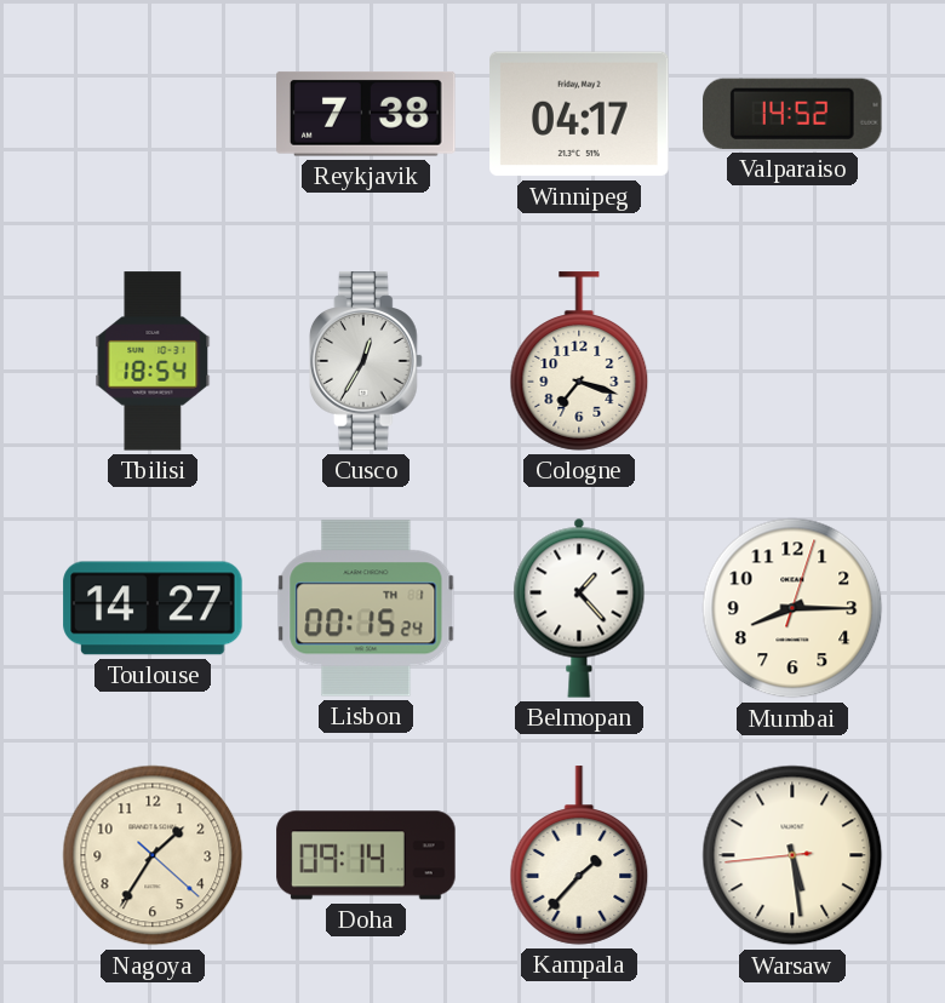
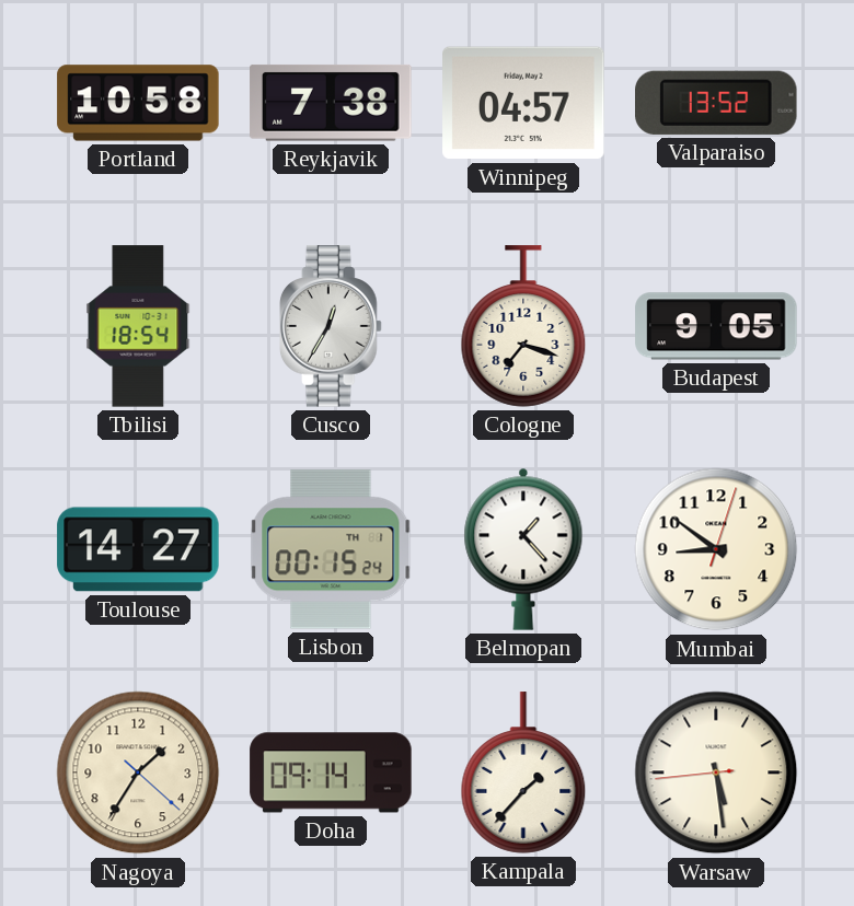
Portland: none -> 10:58
Winnipeg: 04:17 -> 04:57
Valparaiso: 14:52 -> 13:52
Budapest: none -> 9:05
Mumbai: 8:15 -> 8:51
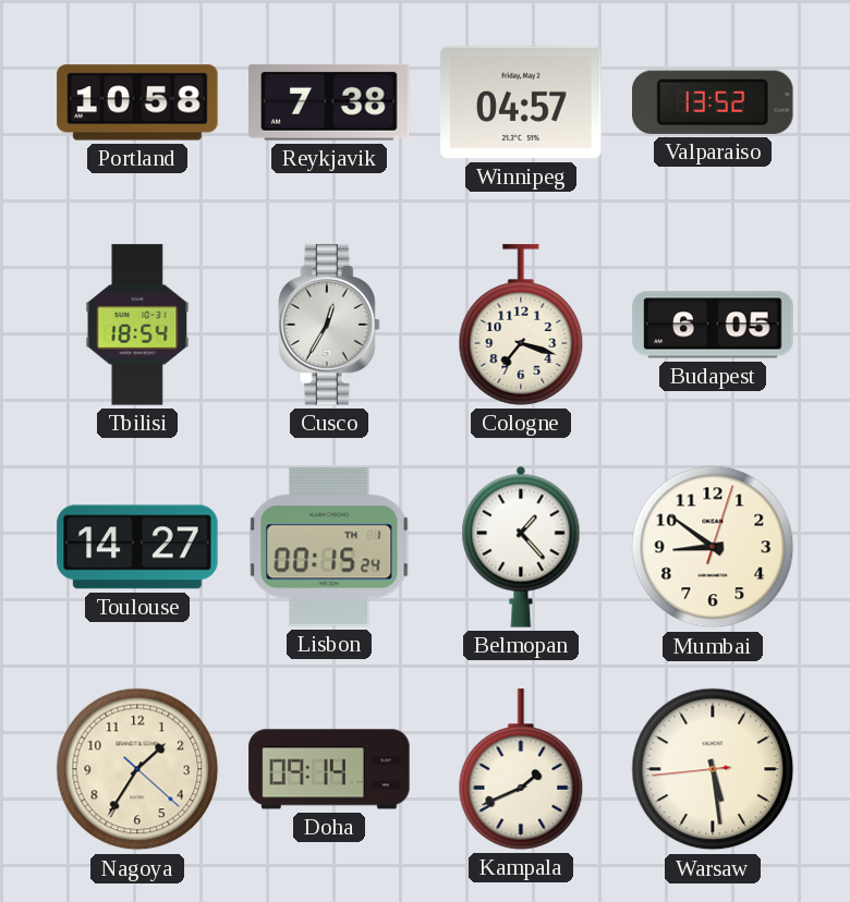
Budapest: 9:05 -> 6:05
Kampala: 1:37 -> 1:41
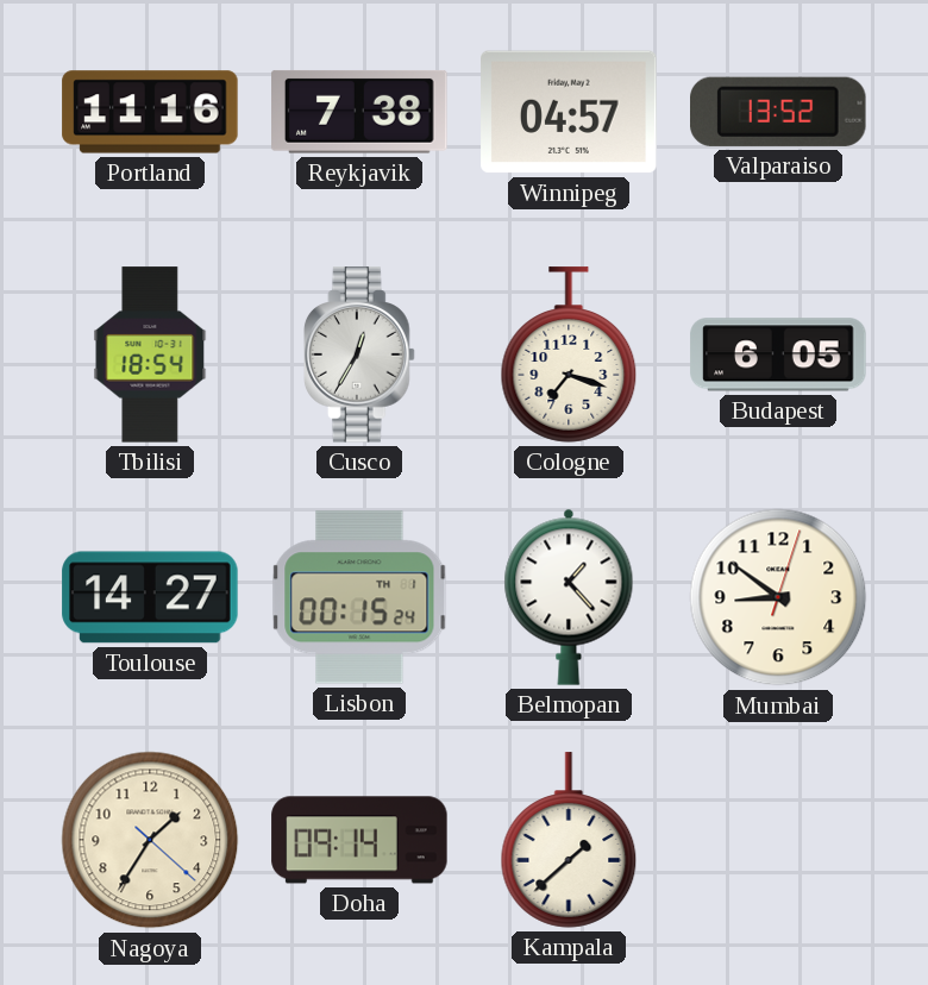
Portland: 10:58 -> 11:16
Kampala: 1:41 -> 1:38
Warsaw: 5:28 -> none
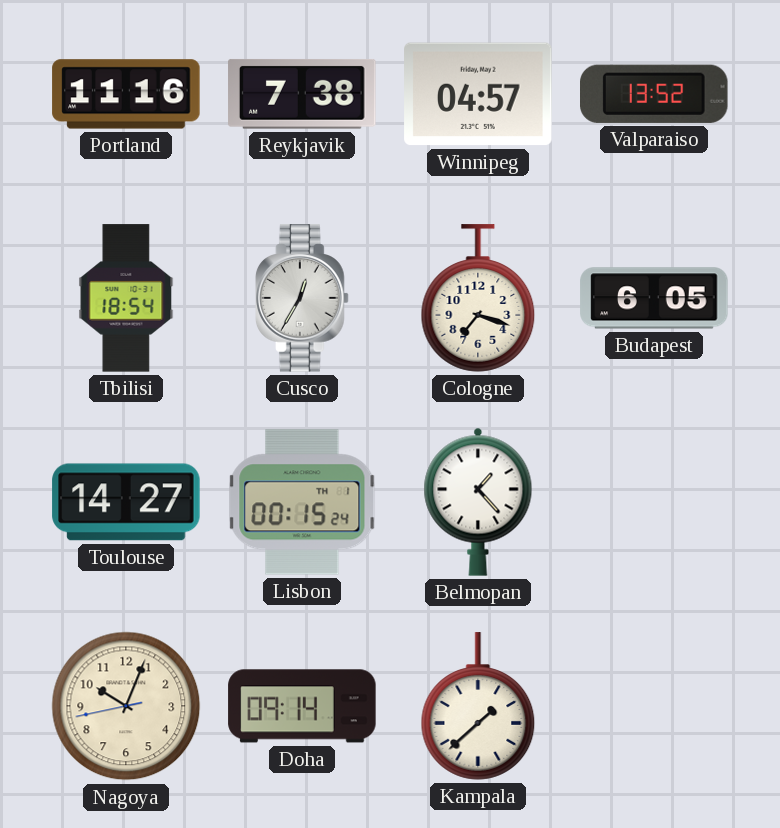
Mumbai: 8:51 -> none
Nagoya: 1:35 -> 10:03
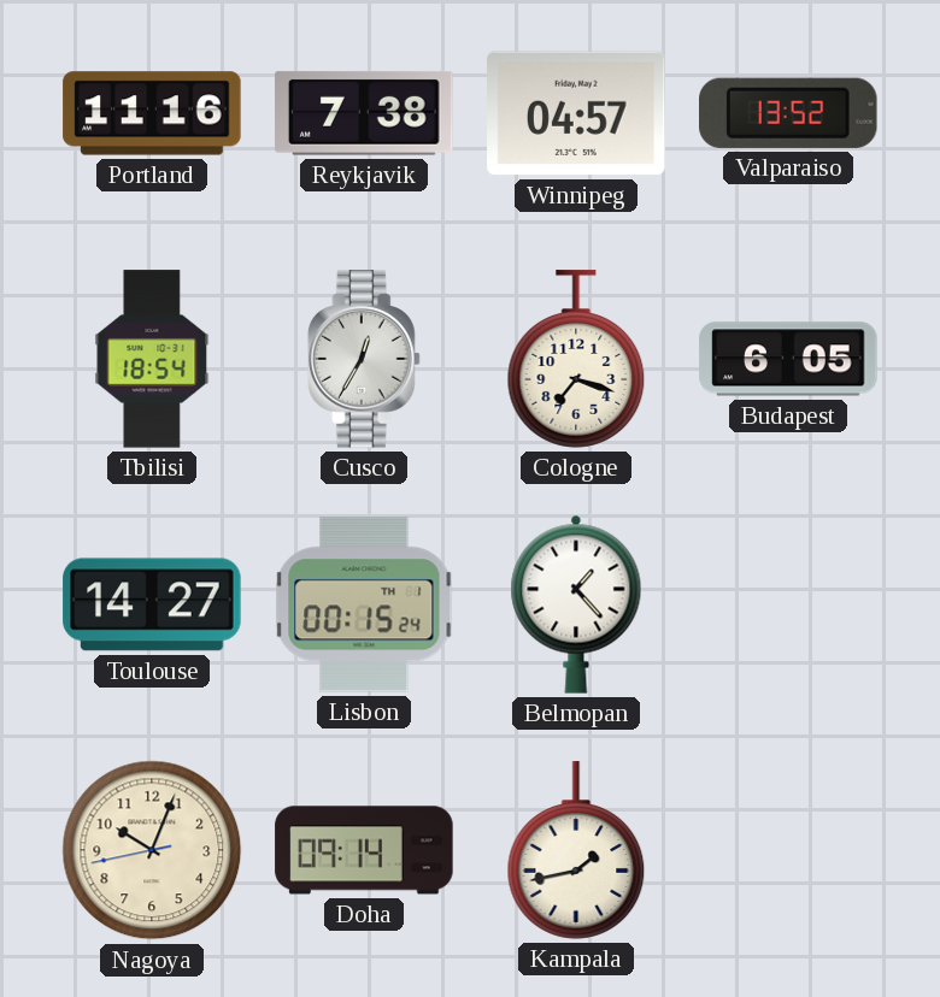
Kampala: 1:38 -> 1:43
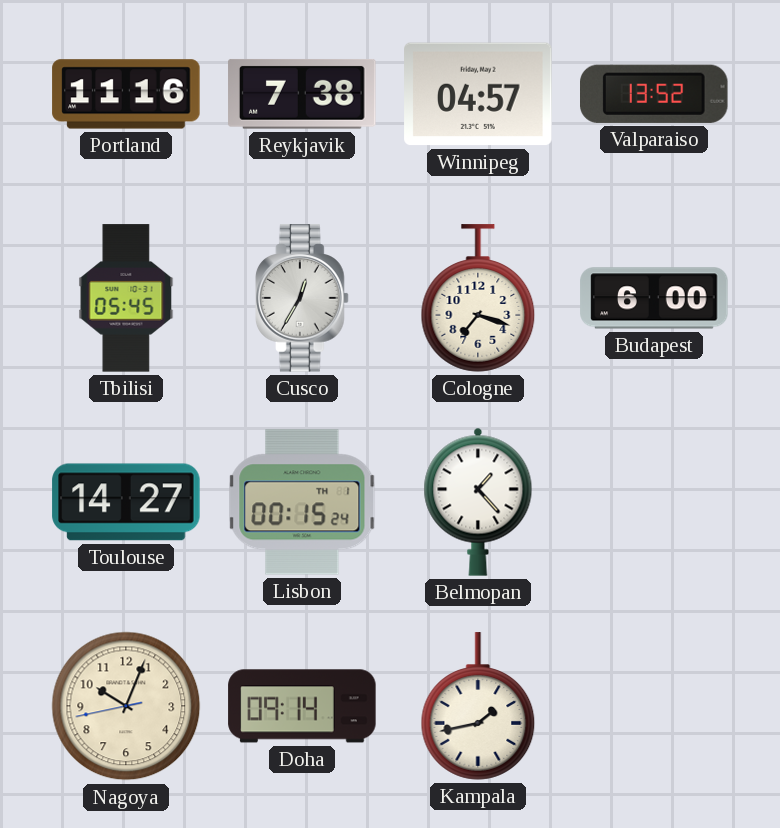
Tbilisi: 18:54 -> 05:45
Budapest: 6:05 -> 6:00
